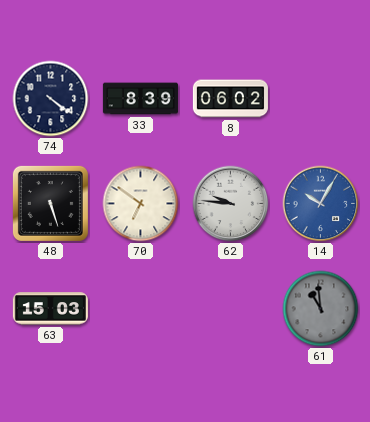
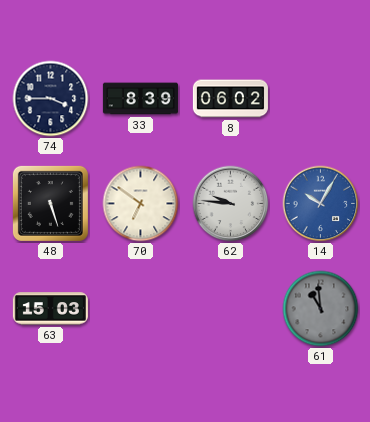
74: 4:21 -> 3:45
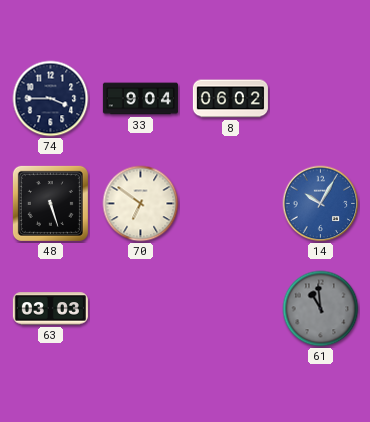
33: 8:39 -> 9:04
62: 9:46 -> none
63: 15:03 -> 03:03
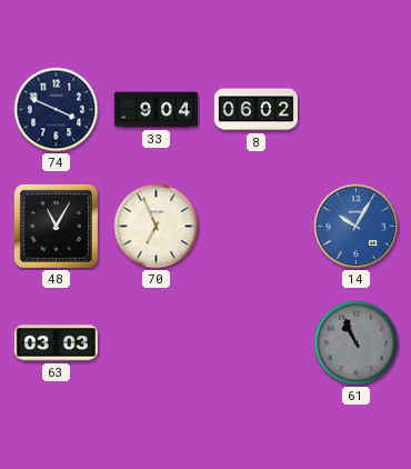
74: 3:45 -> 3:49
48: 5:27 -> 11:05
70: 6:51 -> 6:56
61: 10:59 -> 10:56
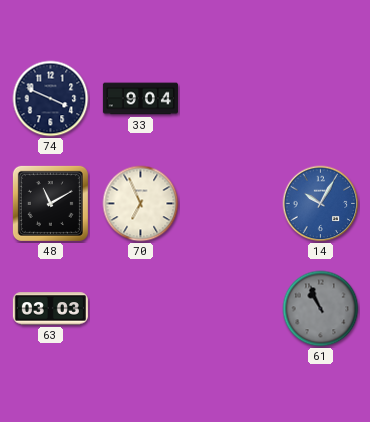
8: 06:02 -> none
48: 11:05 -> 11:10
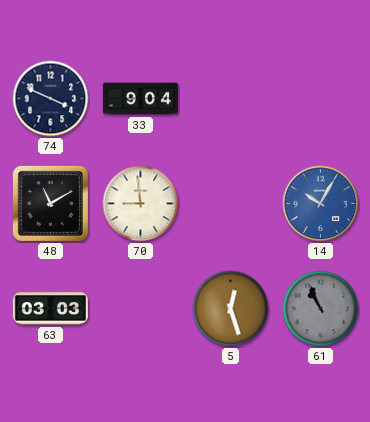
70: 6:56 -> 8:59
5: none -> 12:27
